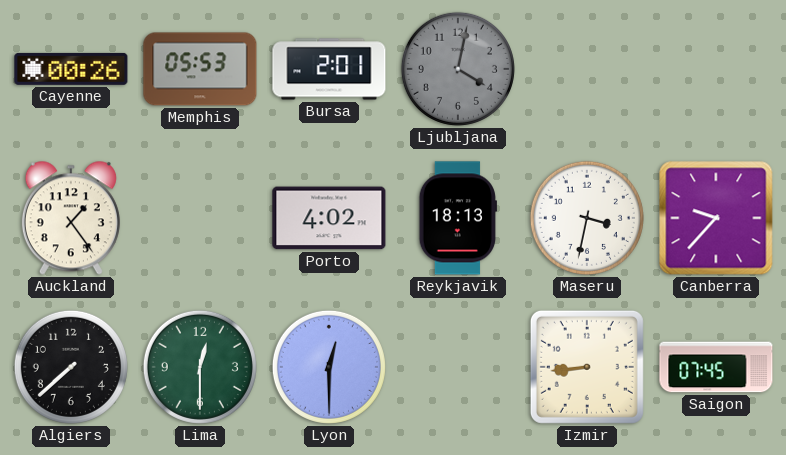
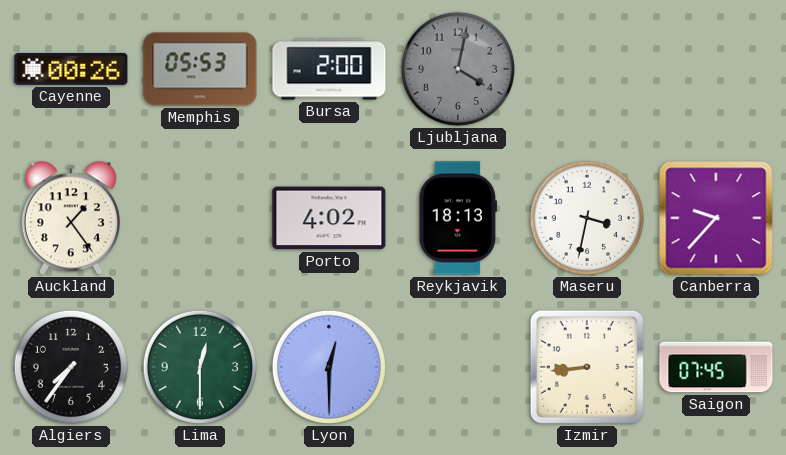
Bursa: 2:01 -> 2:00
Algiers: 7:38 -> 7:36
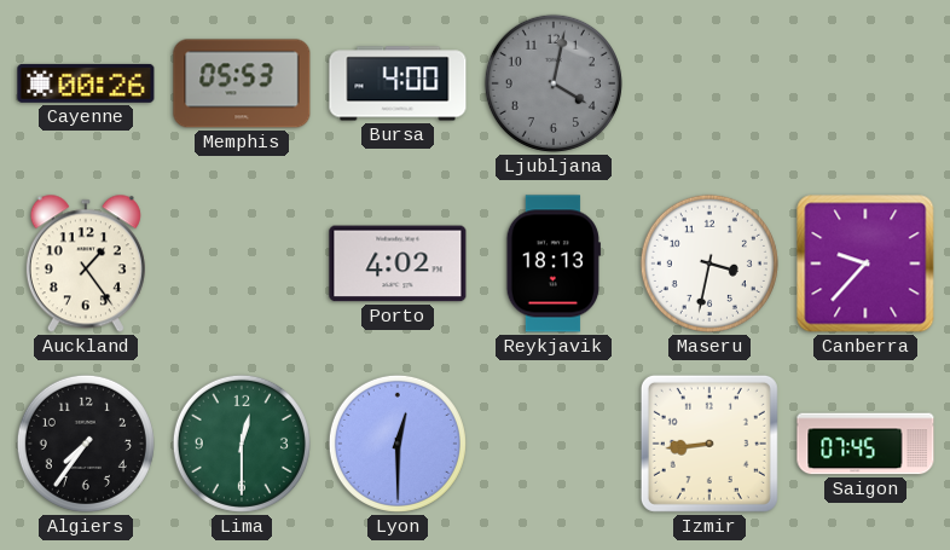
Bursa: 2:00 -> 4:00
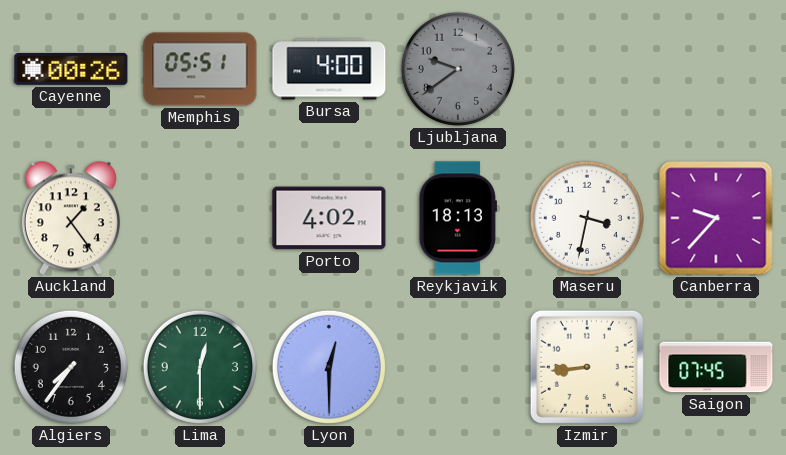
Memphis: 05:53 -> 05:51
Ljubljana: 4:02 -> 9:39
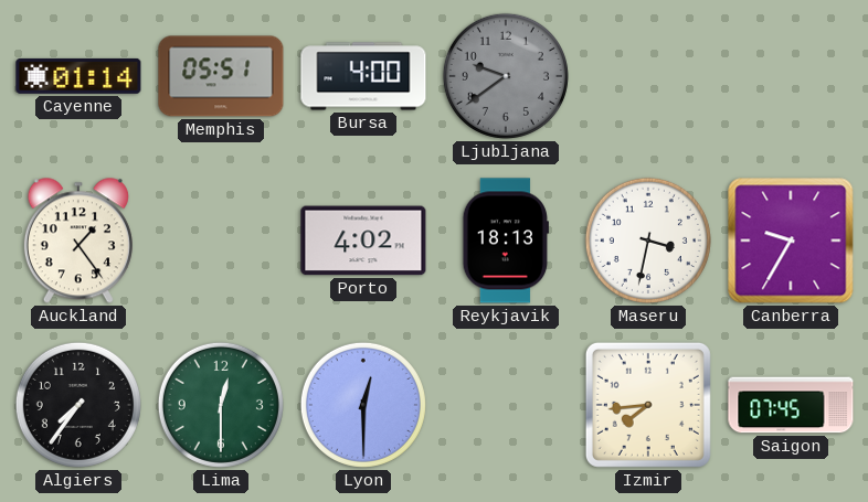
Cayenne: 00:26 -> 01:14
Canberra: 9:37 -> 9:35
Izmir: 8:44 -> 7:44
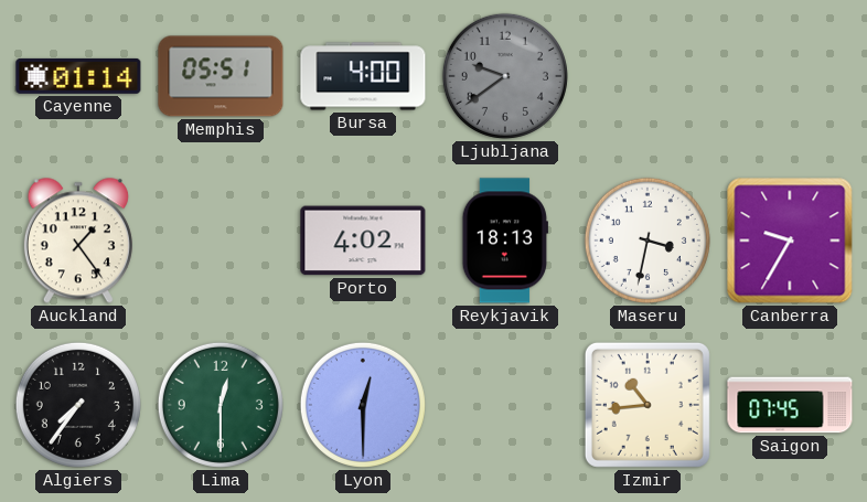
Izmir: 7:44 -> 10:44
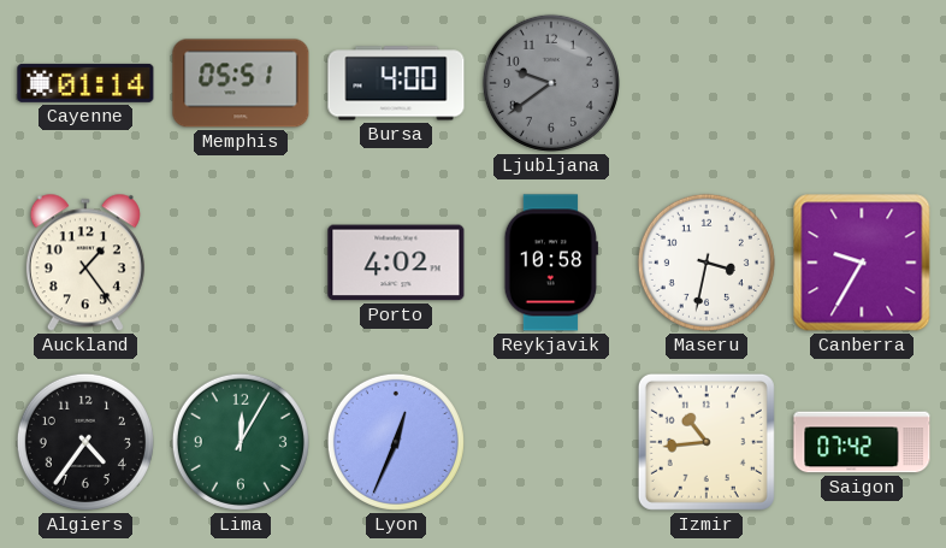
Reykjavik: 18:13 -> 10:58
Algiers: 7:36 -> 4:36
Lima: 12:30 -> 12:05
Lyon: 12:30 -> 12:34
Saigon: 07:45 -> 07:42
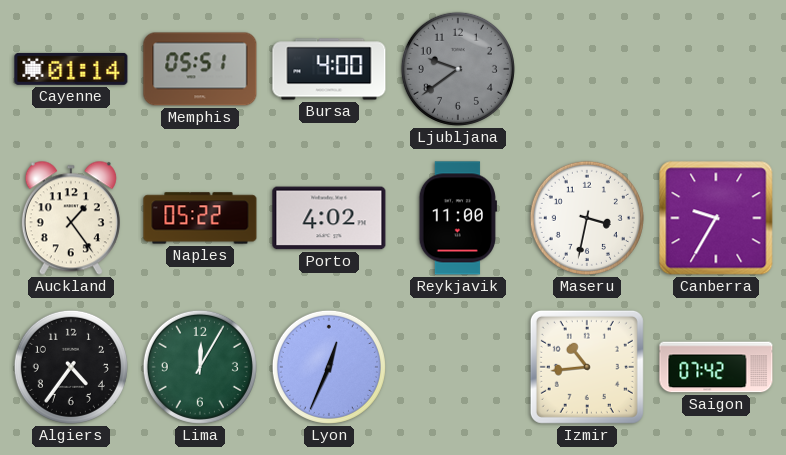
Naples: none -> 05:22
Reykjavik: 10:58 -> 11:00
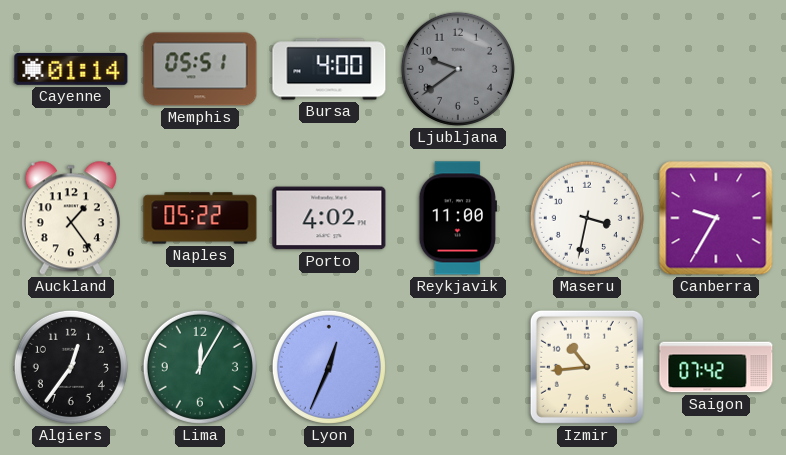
Algiers: 4:36 -> 12:36
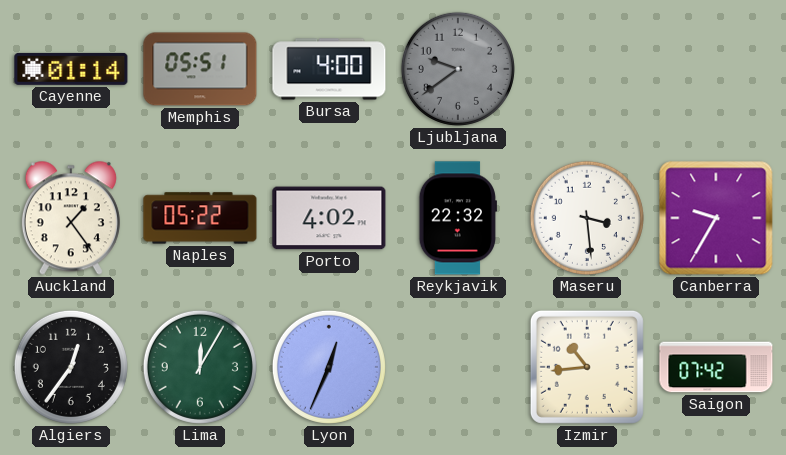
Reykjavik: 11:00 -> 22:32
Maseru: 3:32 -> 3:29
